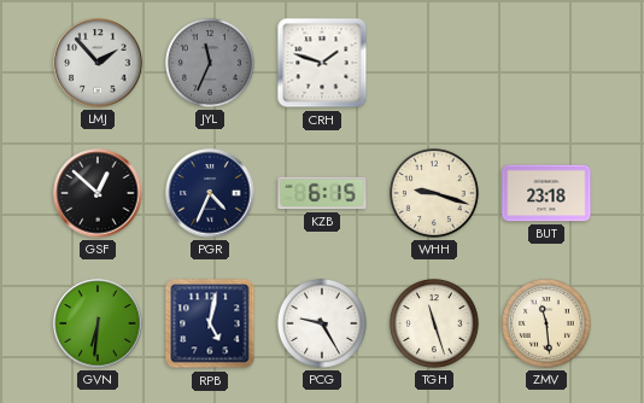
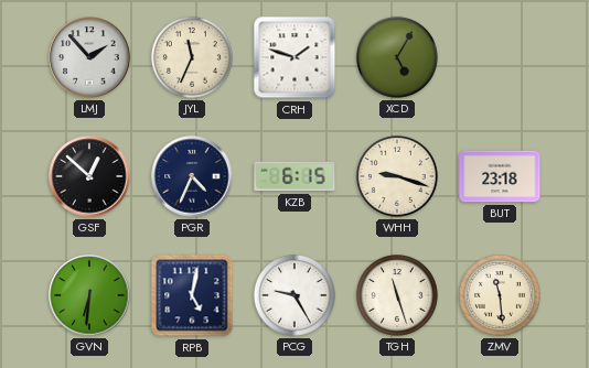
JYL dial: grey -> cream
XCD: none -> 5:05
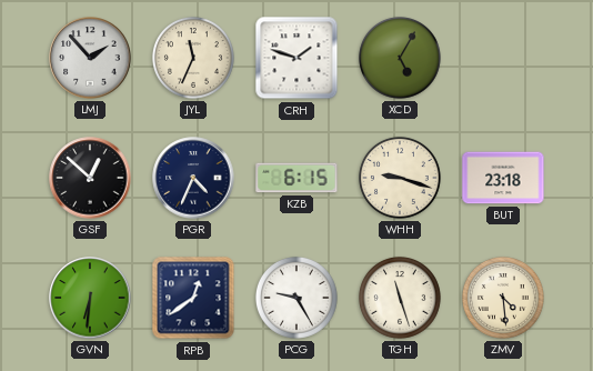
RPB: 5:02 -> 12:39
ZMV: 11:29 -> 4:29
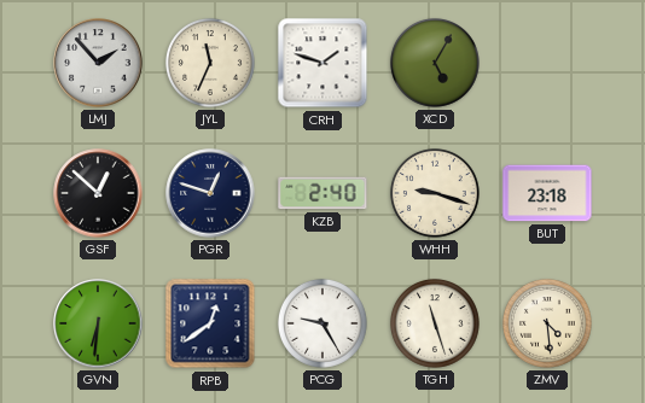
PGR: 4:34 -> 12:48
KZB: 6:15 -> 2:40
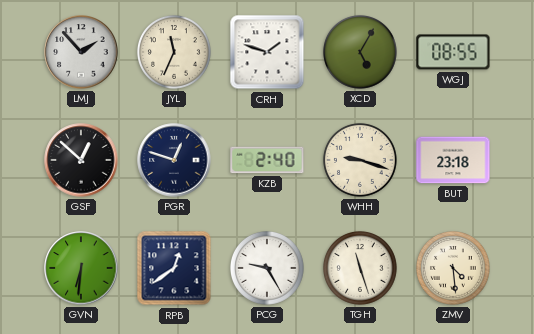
WGJ: none -> 08:55
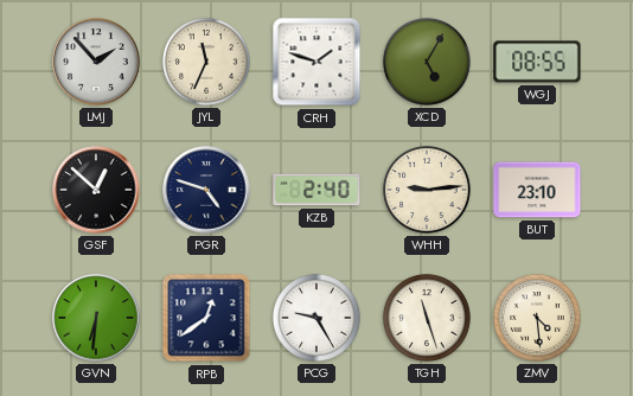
PGR: 12:48 -> 4:48
WHH: 9:18 -> 9:14
BUT: 23:18 -> 23:10
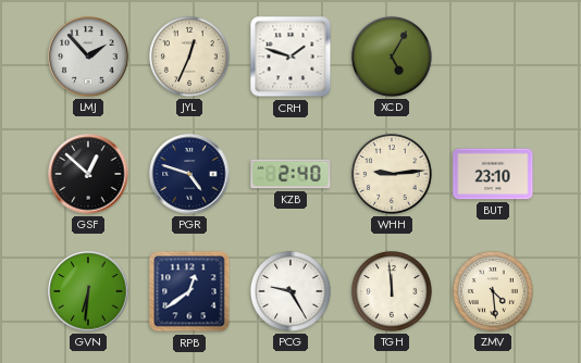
JYL: 11:34 -> 12:34
WGJ: 08:55 -> none
TGH: 11:27 -> 11:59
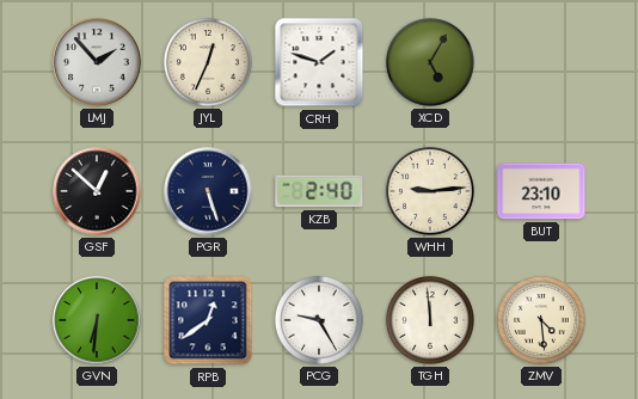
PGR: 4:48 -> 5:27
